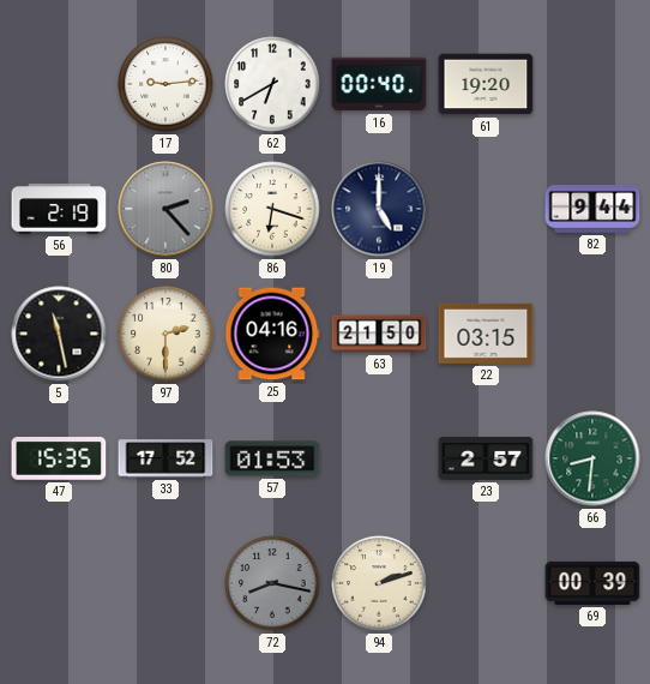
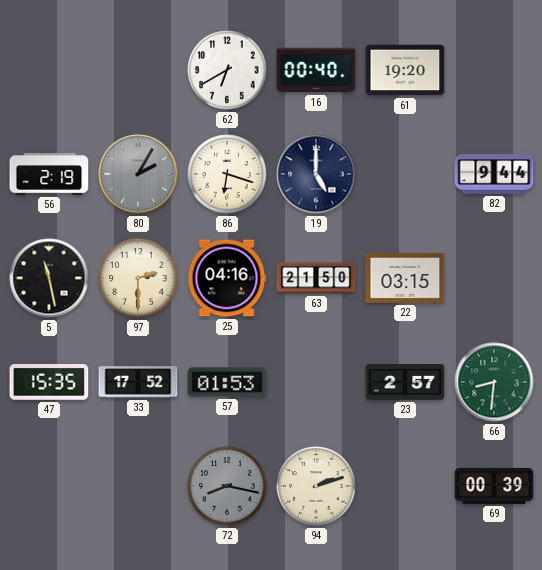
17: 9:14 -> none
80: 2:23 -> 2:05
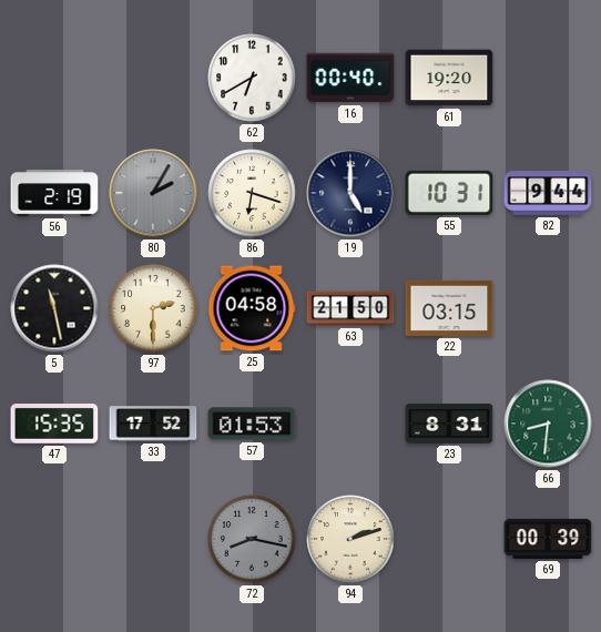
55: none -> 10:31
25: 04:16 -> 04:58
23: 2:57 -> 8:31
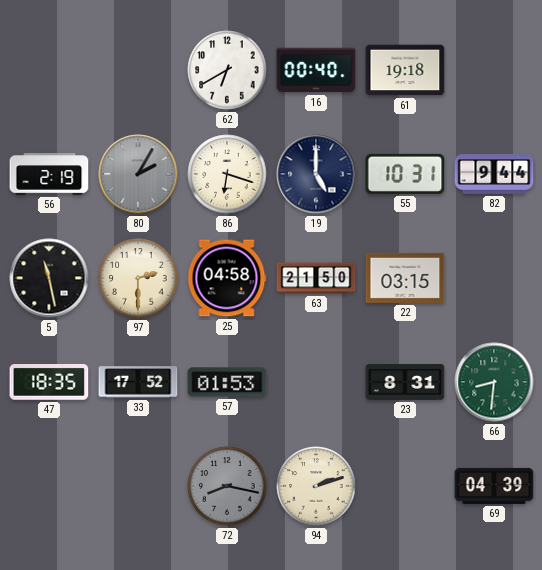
61: 19:20 -> 19:18
47: 15:35 -> 18:35
69: 00:39 -> 04:39
